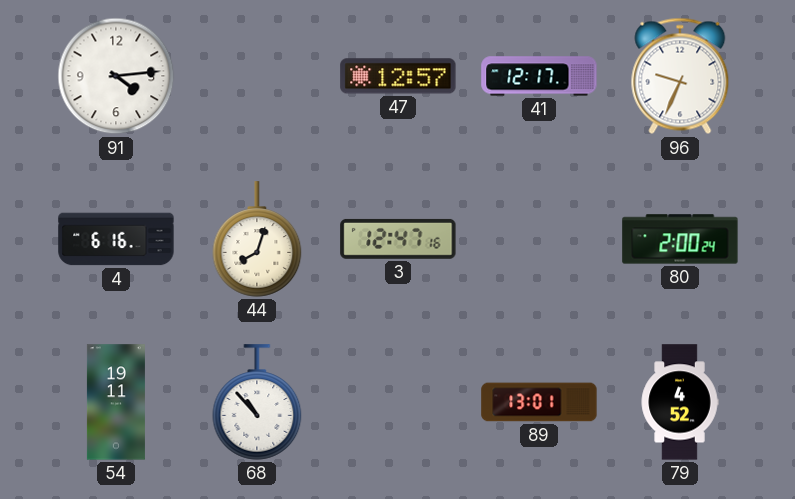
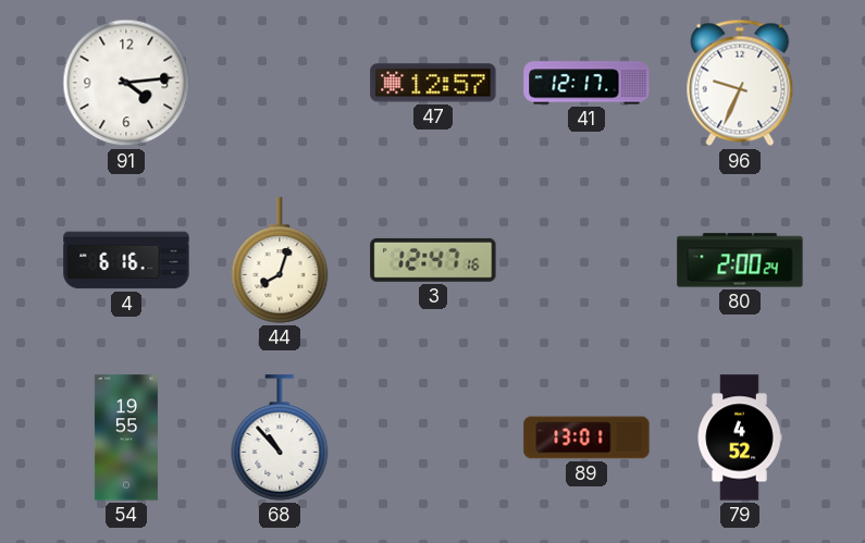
54: 19:11 -> 19:55
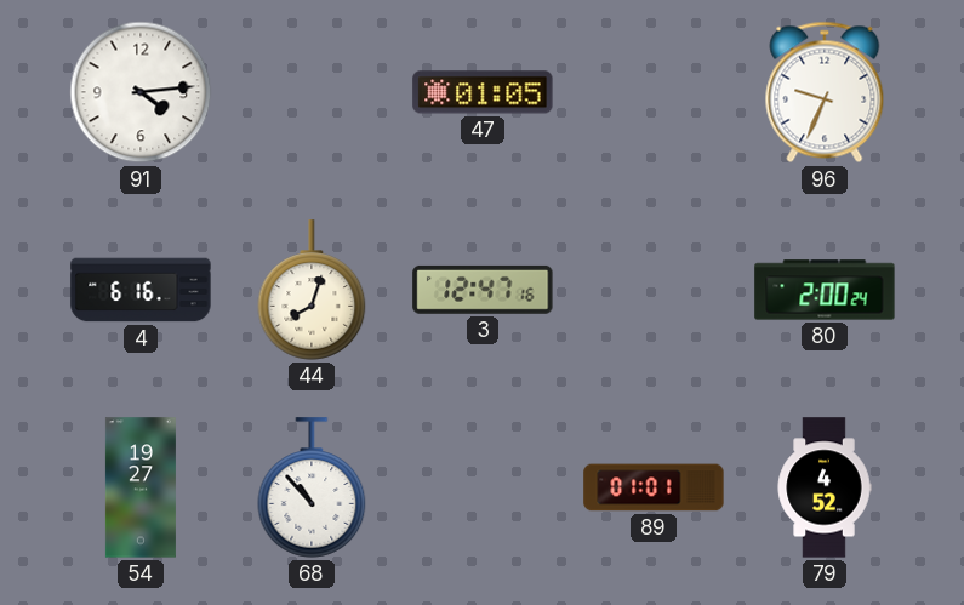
47: 12:57 -> 01:05
41: 12:17 -> none
54: 19:55 -> 19:27
89: 13:01 -> 01:01
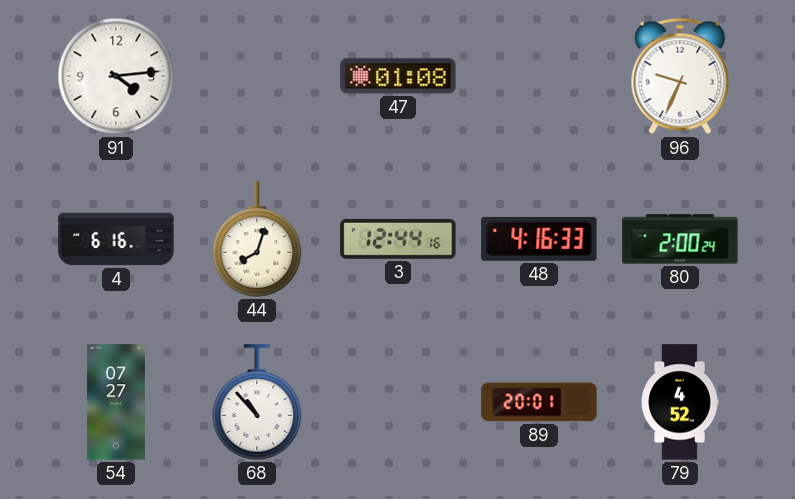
47: 01:05 -> 01:08
3: 12:47 -> 12:44
48: none -> 4:16
54: 19:27 -> 07:27
89: 01:01 -> 20:01
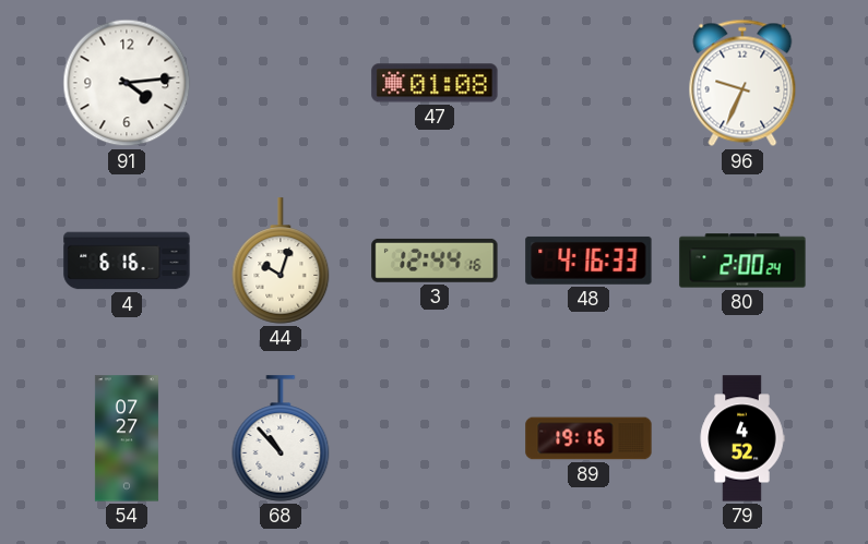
44: 8:03 -> 10:03
89: 20:01 -> 19:16
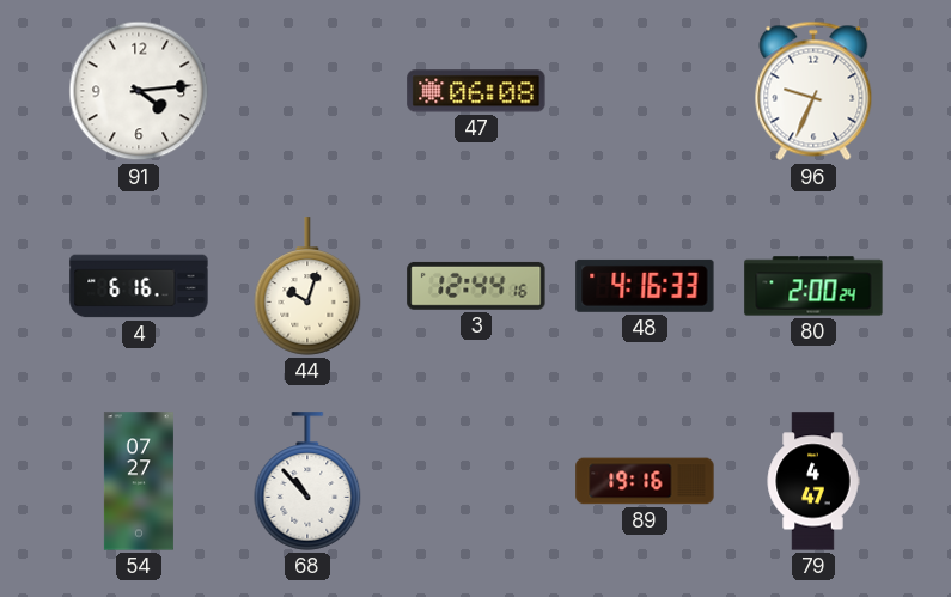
47: 01:08 -> 06:08
79: 4:52 -> 4:47
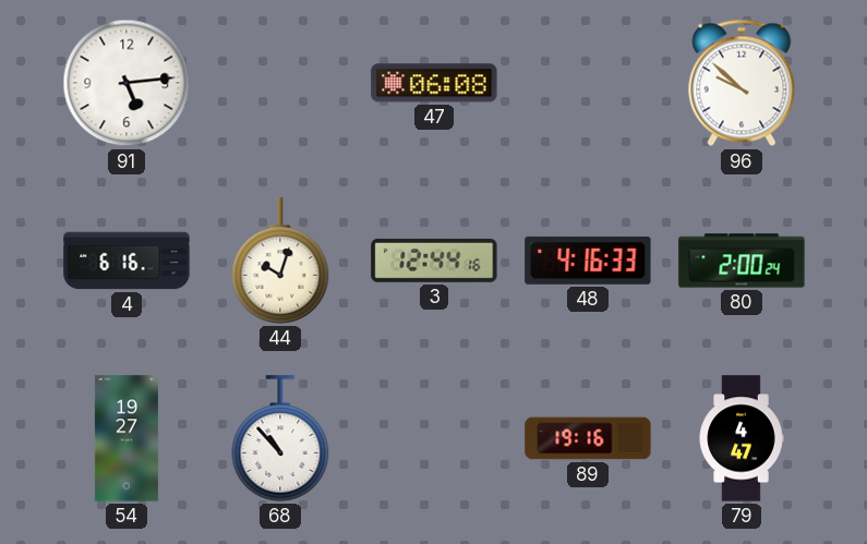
91: 4:14 -> 5:14
96: 9:34 -> 9:52
54: 07:27 -> 19:27
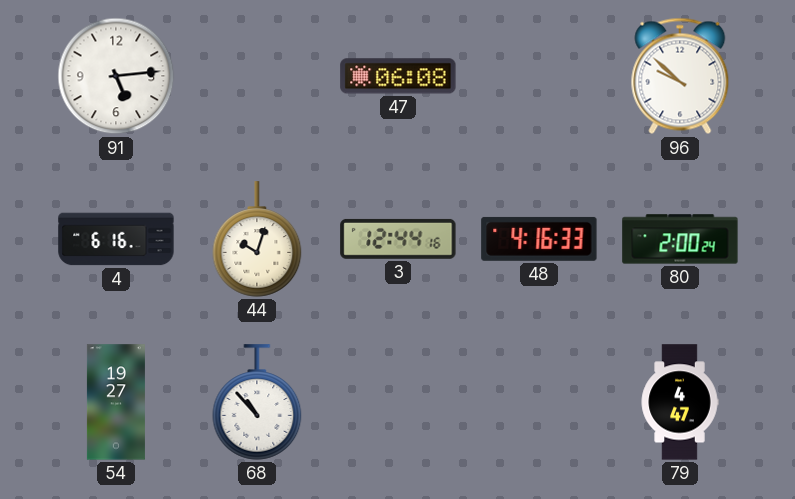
89: 19:16 -> none
